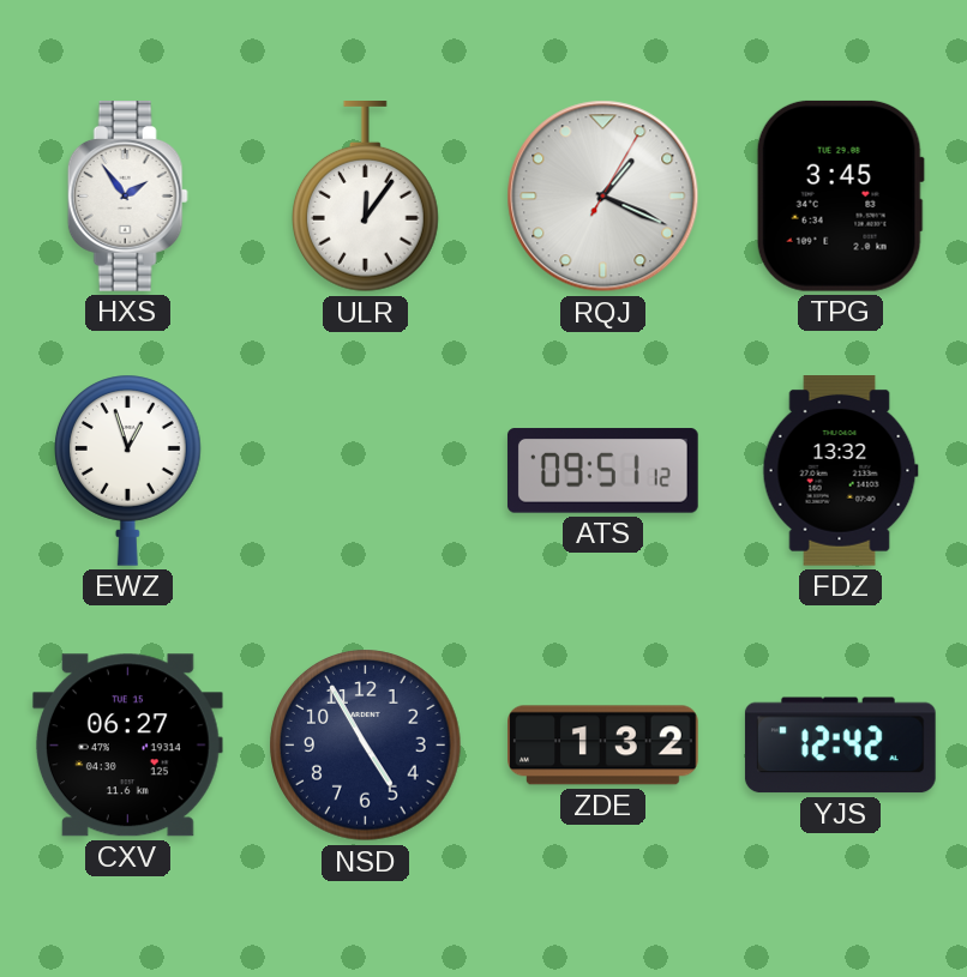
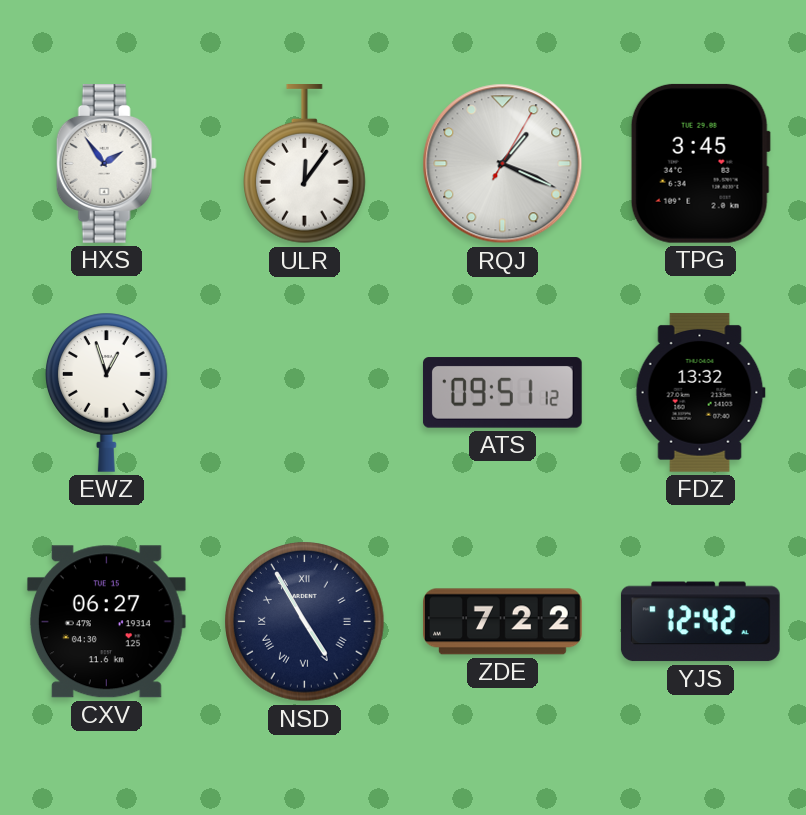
NSD numerals: Arabic -> Roman
ZDE: 1:32 -> 7:22
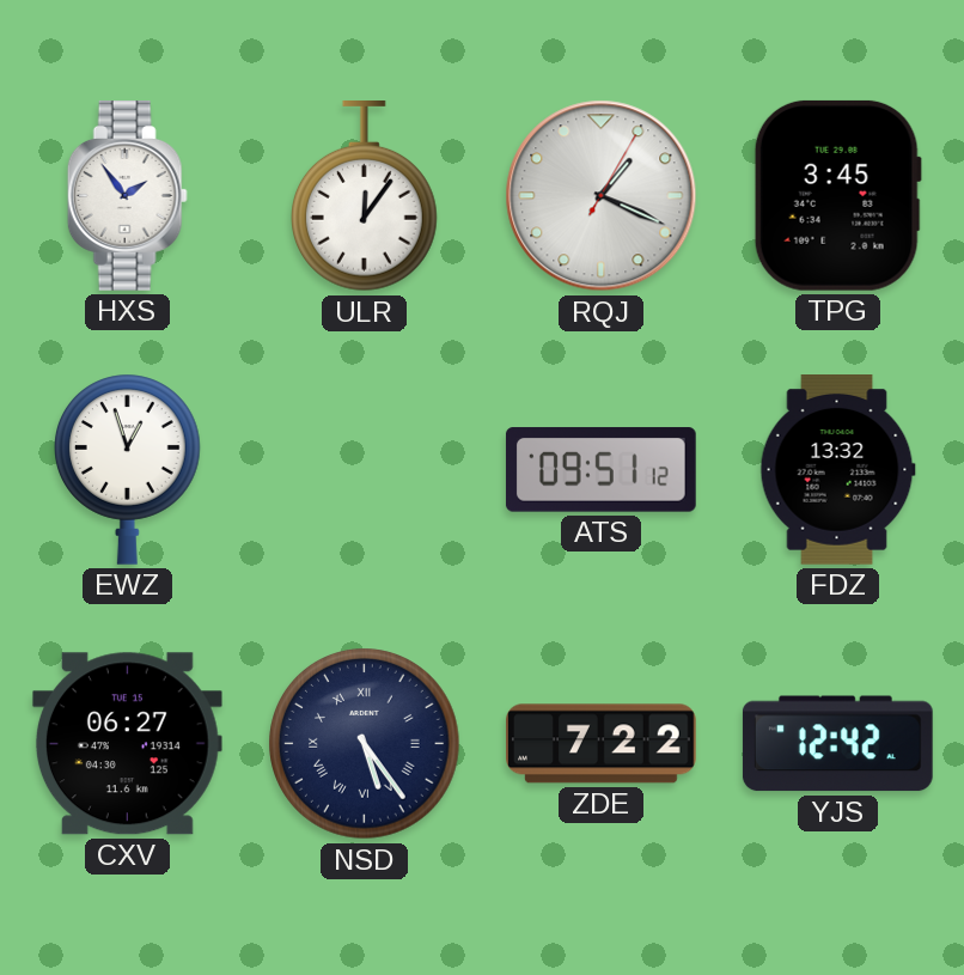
NSD: 4:55 -> 5:24
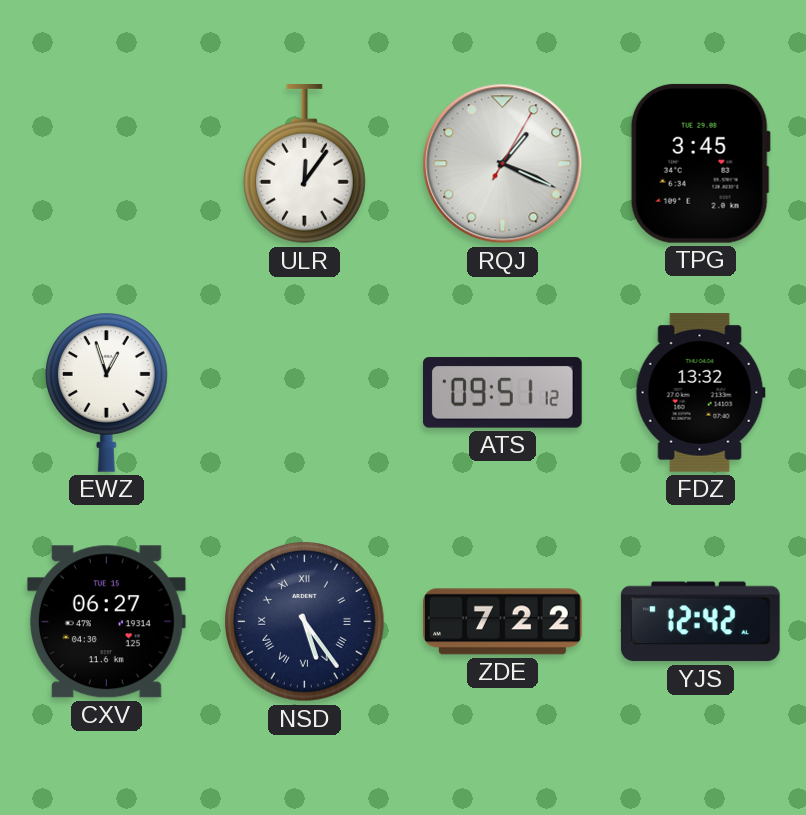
HXS: 1:54 -> none
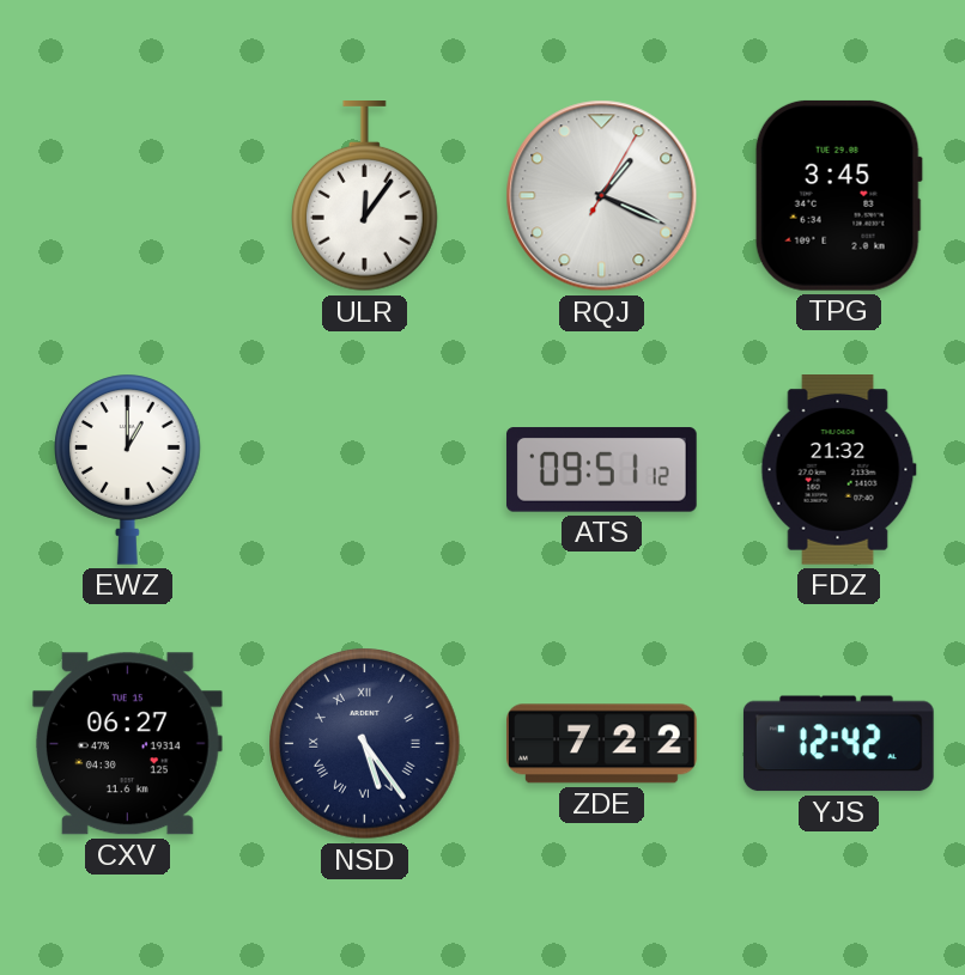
EWZ: 12:57 -> 1:00
FDZ: 13:32 -> 21:32
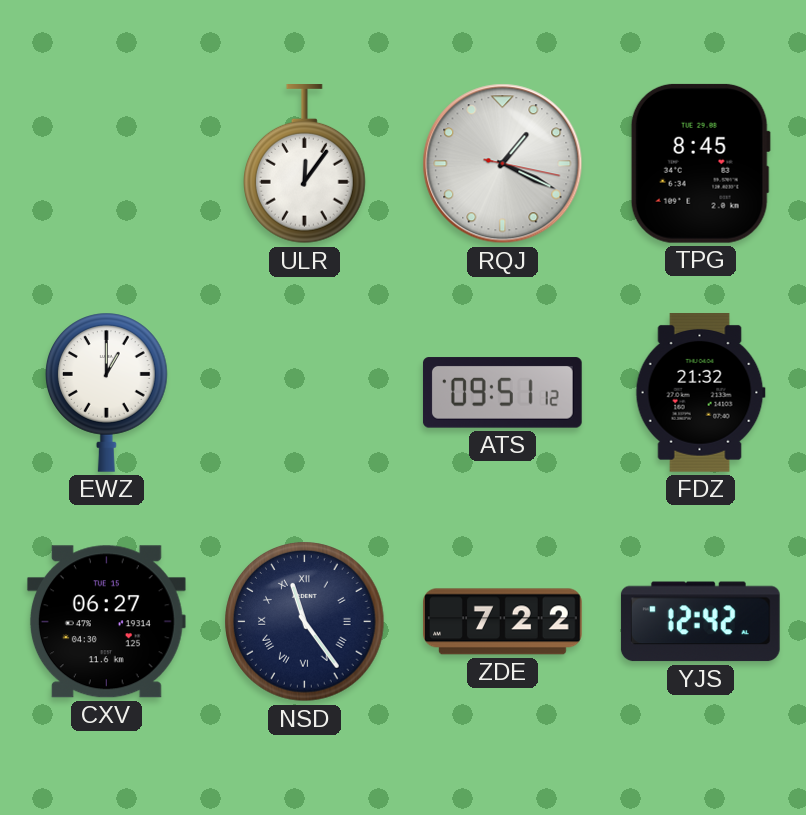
RQJ: 1:19:05 -> 1:19:17
TPG: 3:45 -> 8:45
NSD: 5:24 -> 11:24
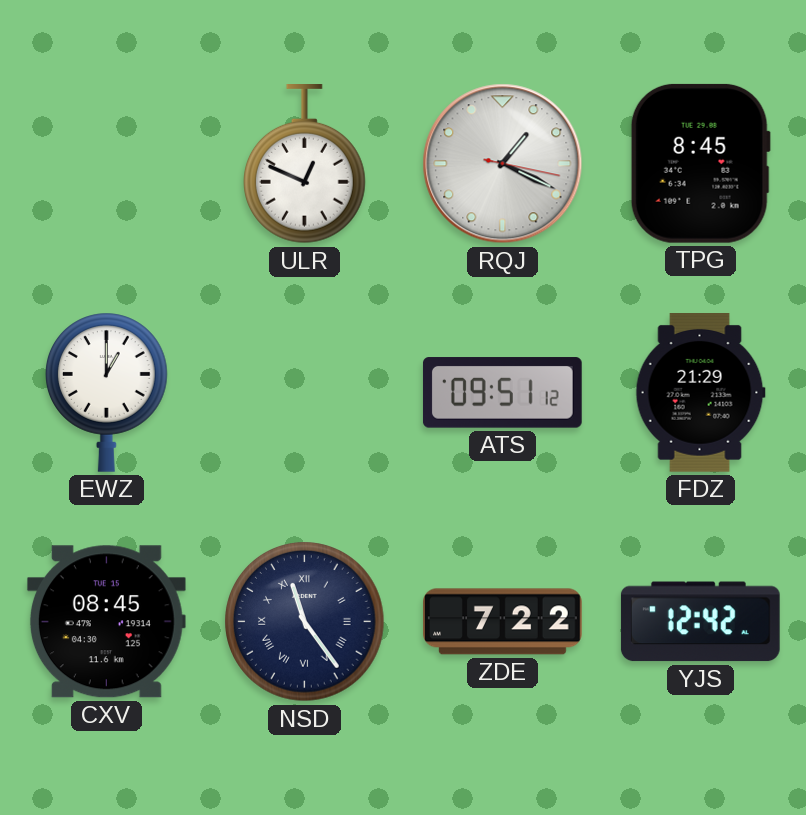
ULR: 12:06 -> 12:49
FDZ: 21:32 -> 21:29
CXV: 06:27 -> 08:45
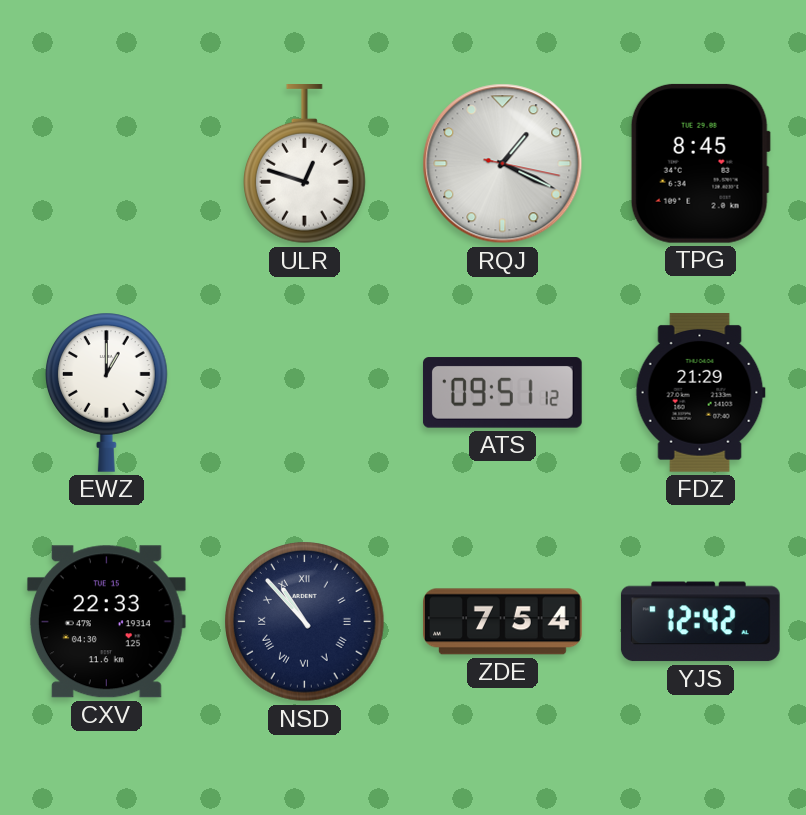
ULR: 12:49 -> 12:48
CXV: 08:45 -> 22:33
NSD: 11:24 -> 10:53
ZDE: 7:22 -> 7:54
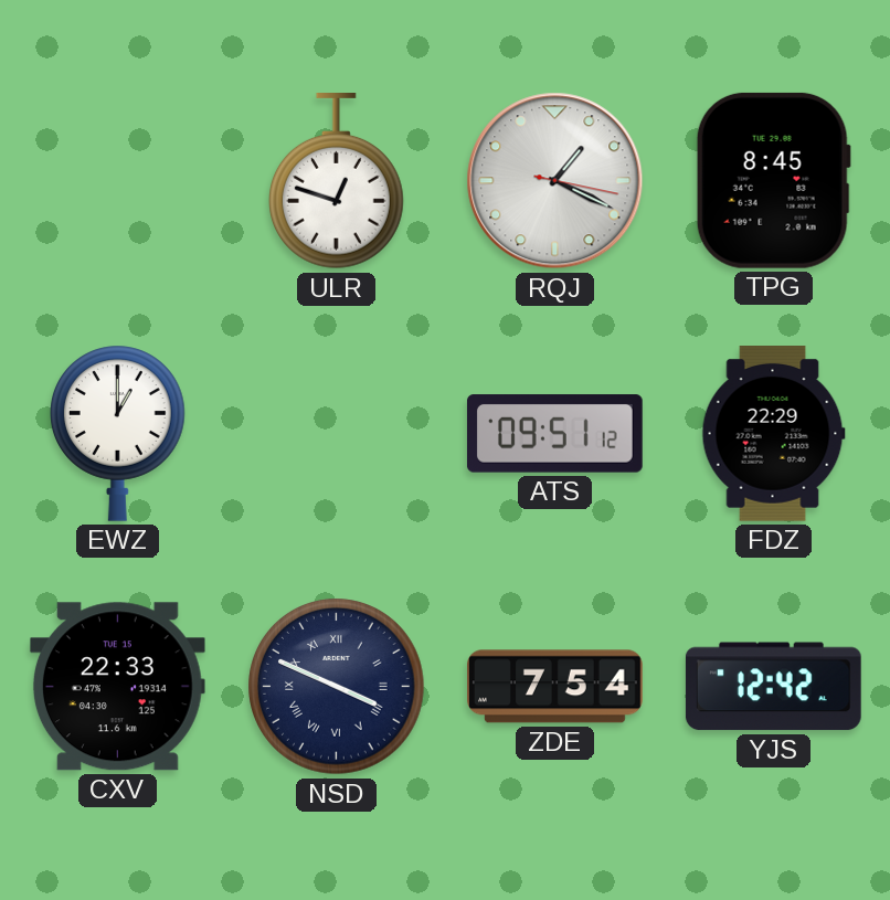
FDZ: 21:29 -> 22:29
NSD: 10:53 -> 3:49
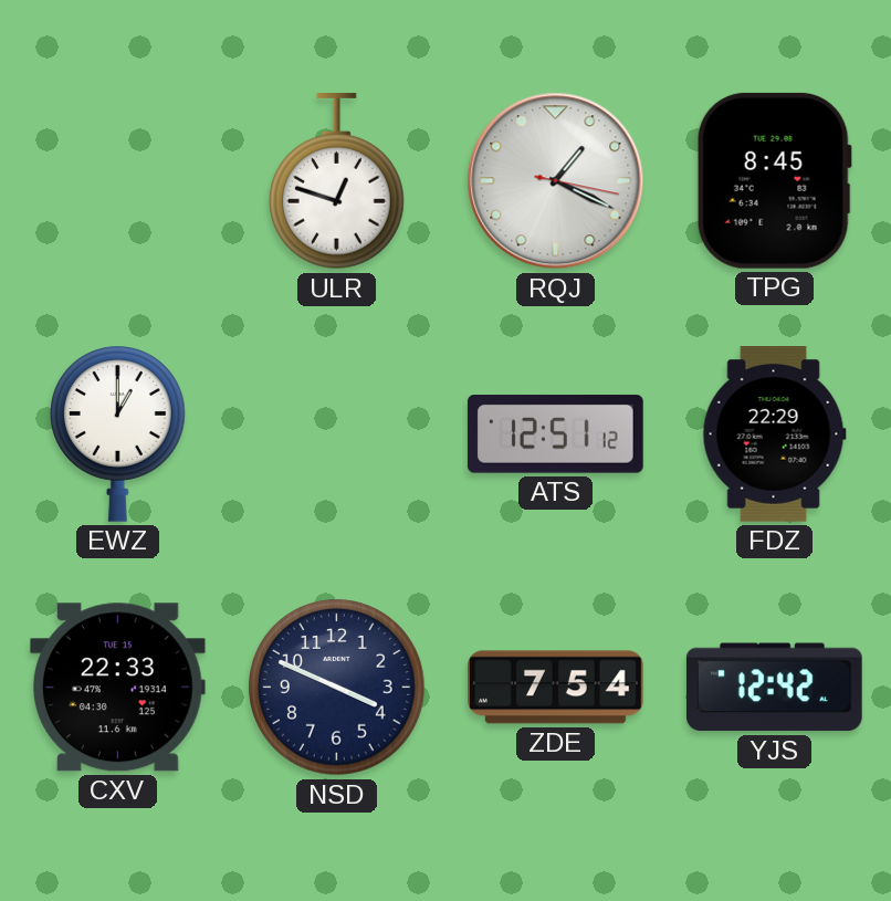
ATS: 09:51 -> 12:51
NSD numerals: Roman -> Arabic
